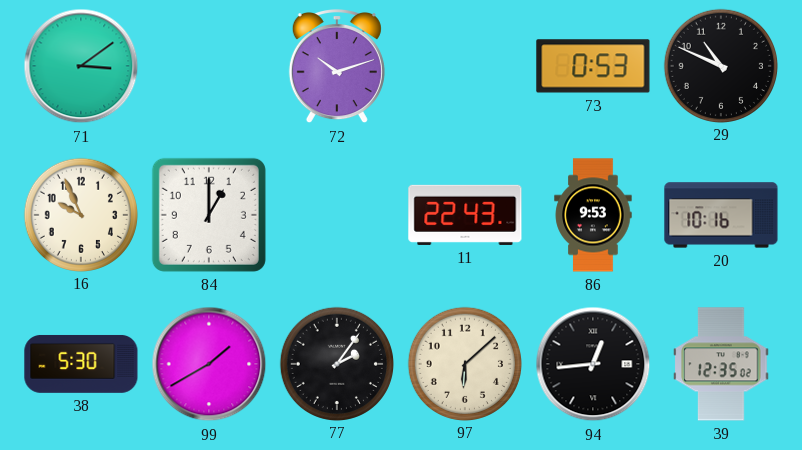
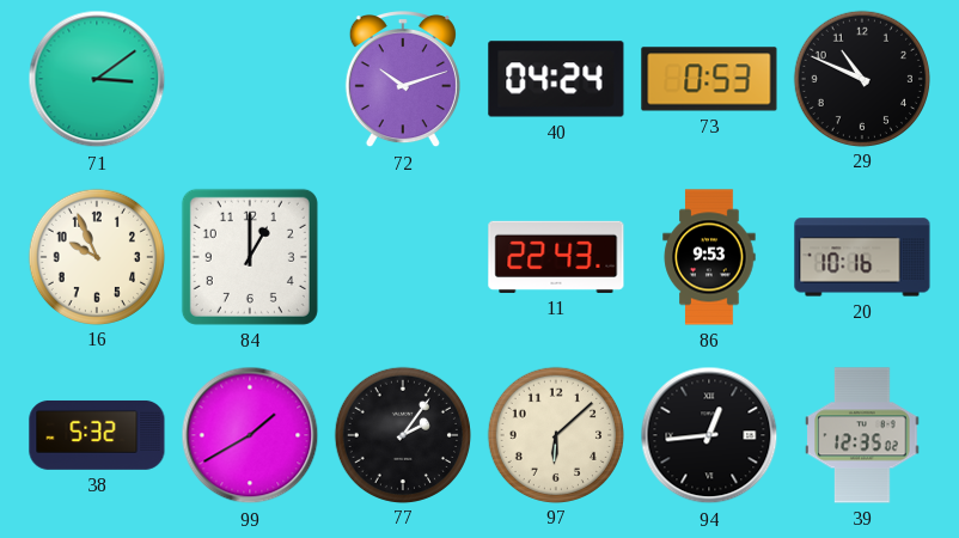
40: none -> 04:24
38: 5:30 -> 5:32
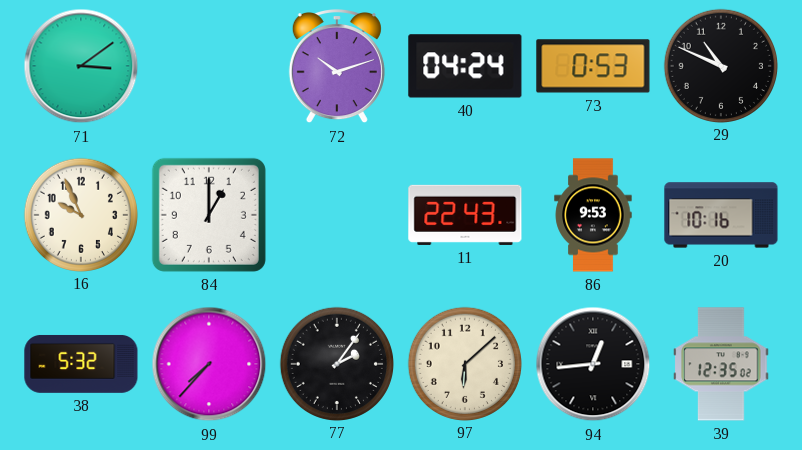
99: 1:40 -> 7:37
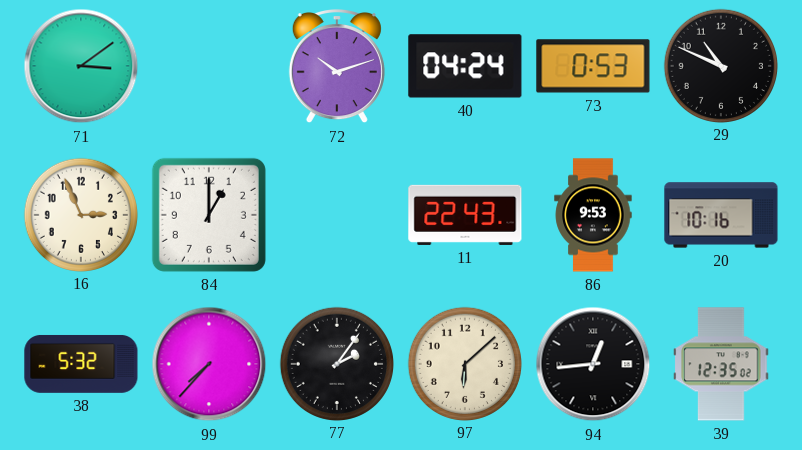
16: 9:56 -> 2:56
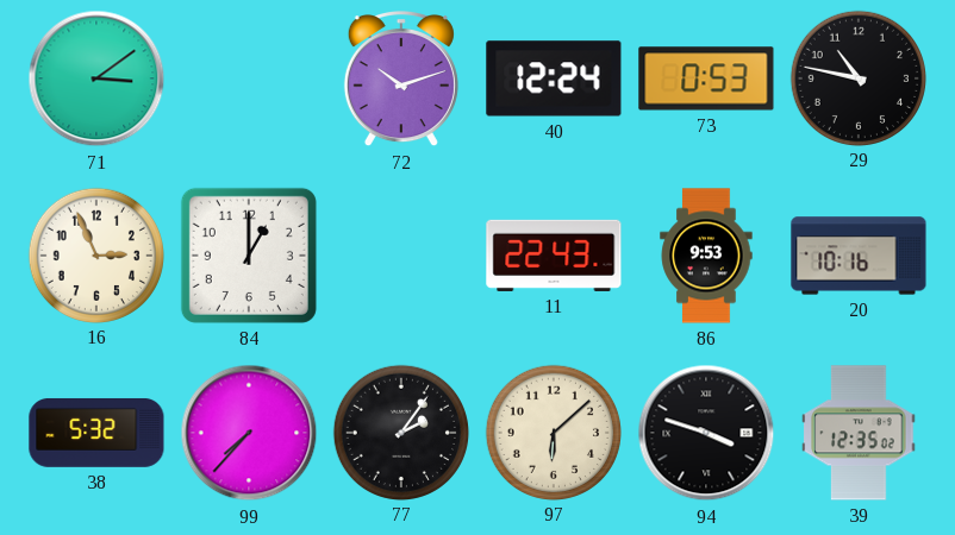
40: 04:24 -> 12:24
29: 10:49 -> 10:47
94: 12:44 -> 3:48
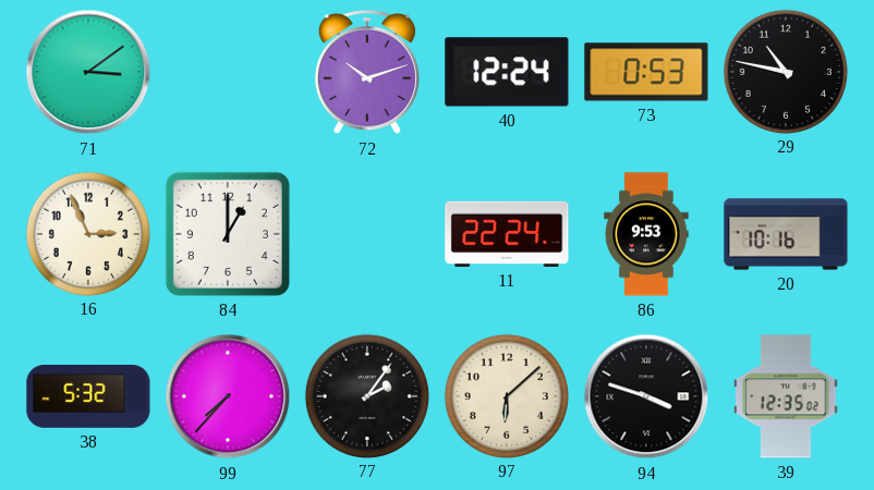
11: 22:43 -> 22:24
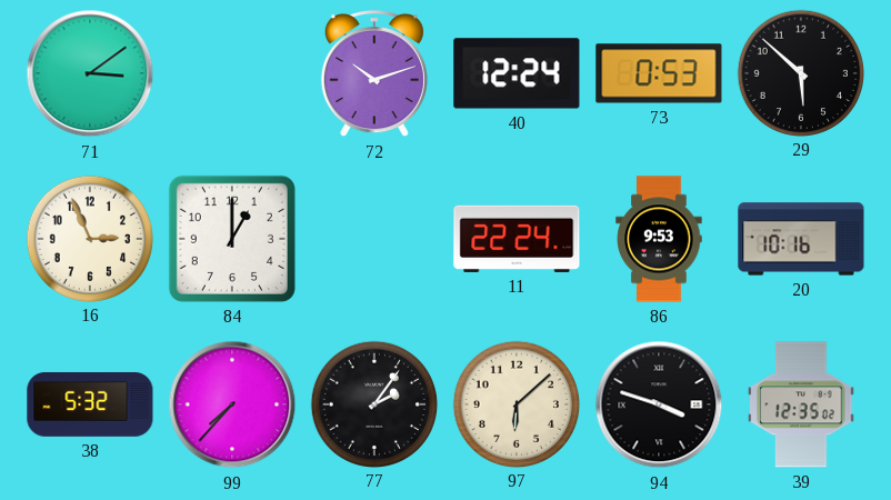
29: 10:47 -> 5:52
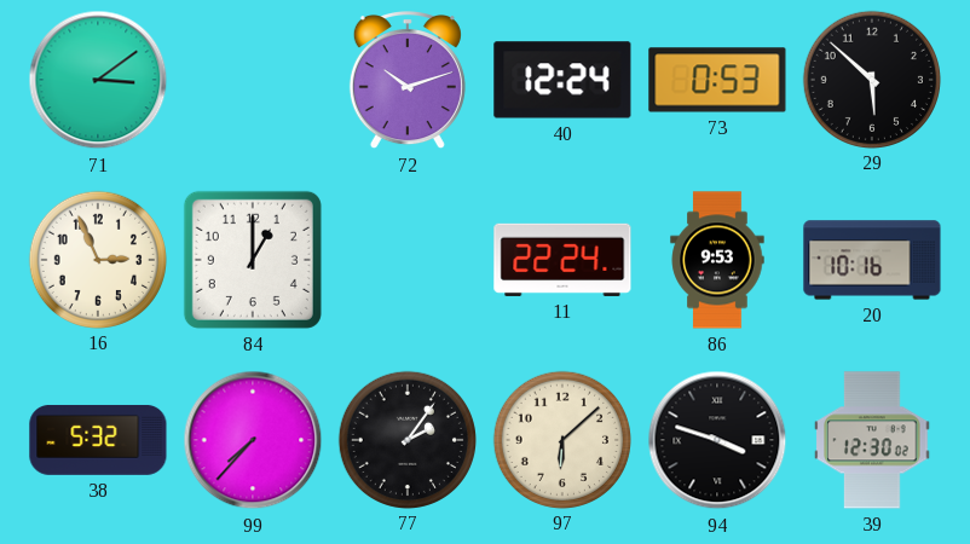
39: 12:35 -> 12:30
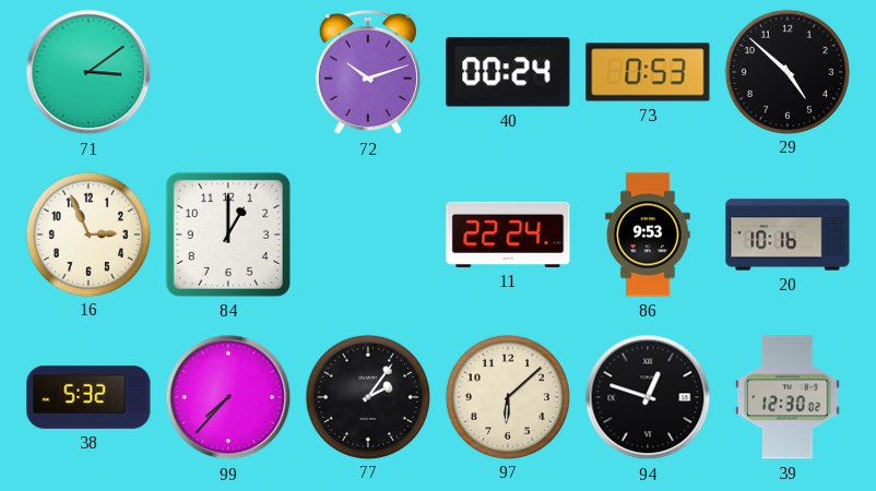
40: 12:24 -> 00:24
29: 5:52 -> 4:52
94: 3:48 -> 12:48
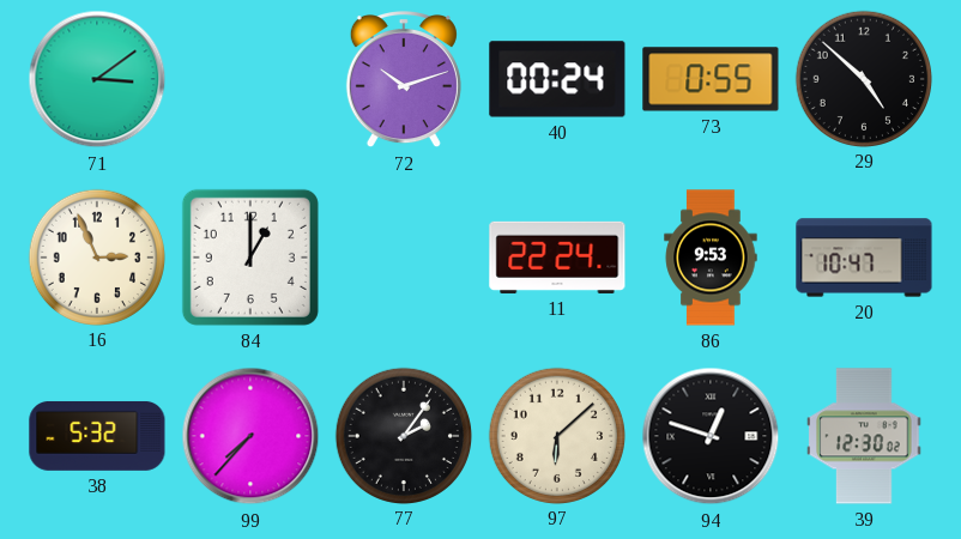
73: 0:53 -> 0:55
20: 10:16 -> 10:47
